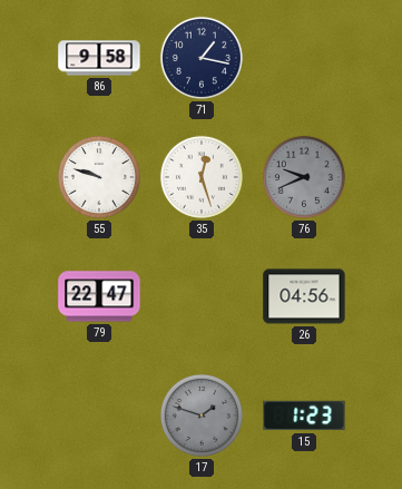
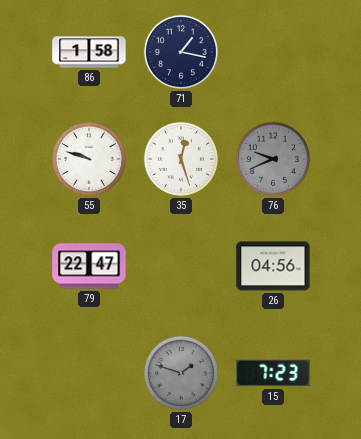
86: 9:58 -> 1:58
15: 1:23 -> 7:23
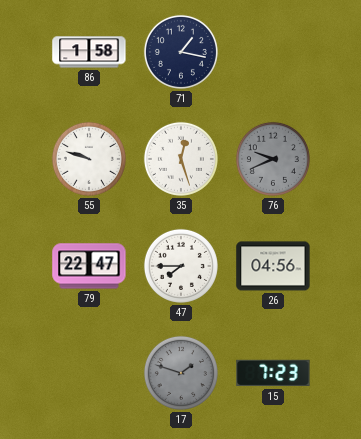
47: none -> 7:45
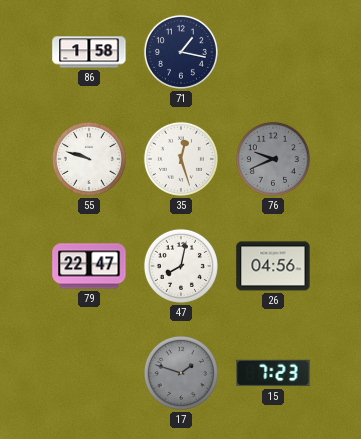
47: 7:45 -> 8:02
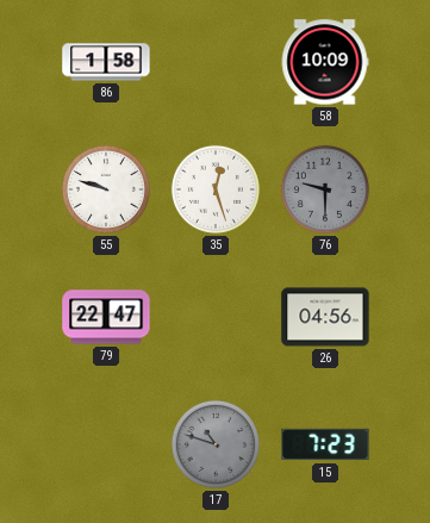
71: 1:17 -> none
58: none -> 10:09
76: 9:41 -> 9:30
47: 8:02 -> none
17: 1:48 -> 10:48
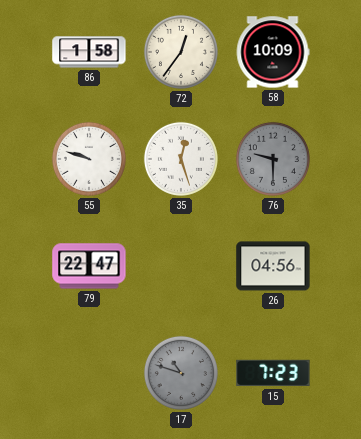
72: none -> 12:36
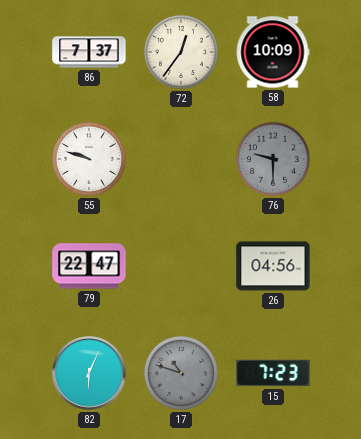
86: 1:58 -> 7:37
35: 12:27 -> none
82: none -> 6:04
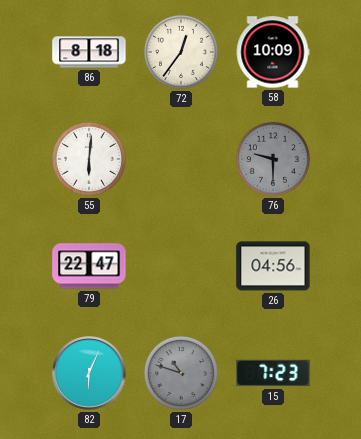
86: 7:37 -> 8:18
55: 9:48 -> 6:01
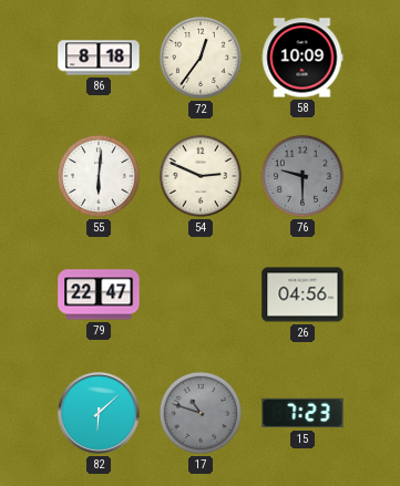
54: none -> 2:49
82: 6:04 -> 6:08
